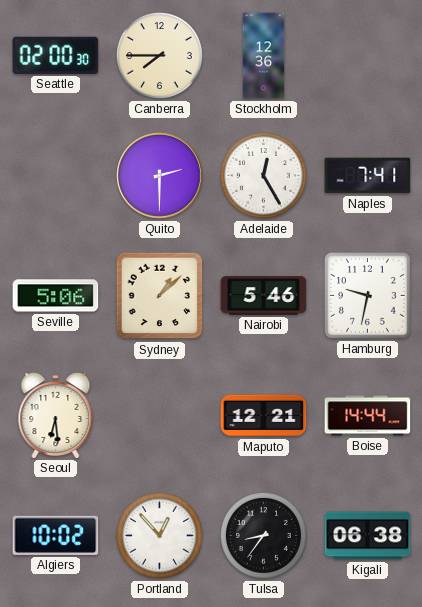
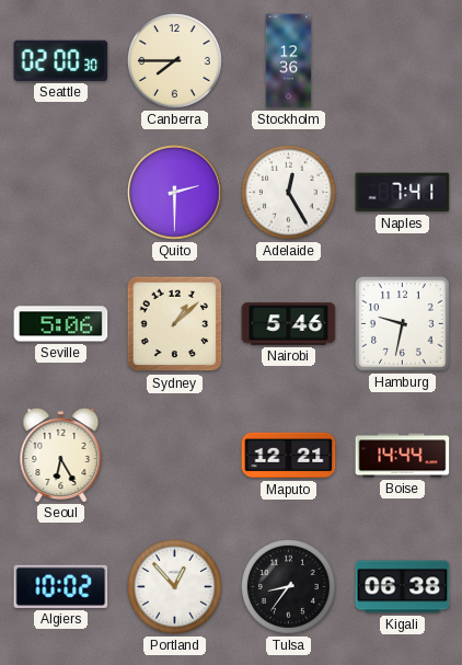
Seoul: 6:29 -> 6:25
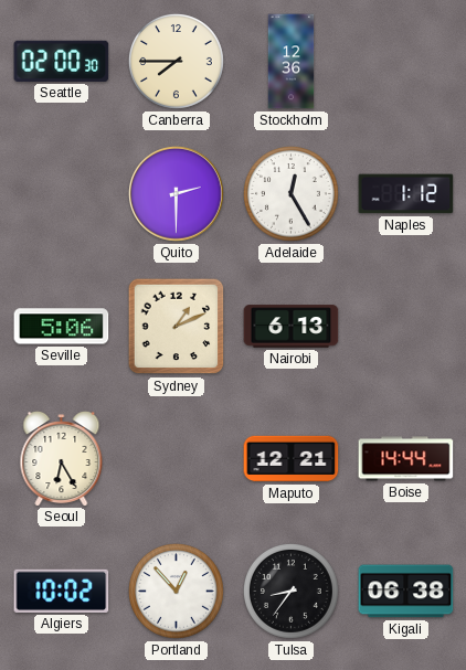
Naples: 7:41 -> 1:12
Sydney: 1:08 -> 1:11
Nairobi: 5:46 -> 6:13
Hamburg: 9:32 -> none
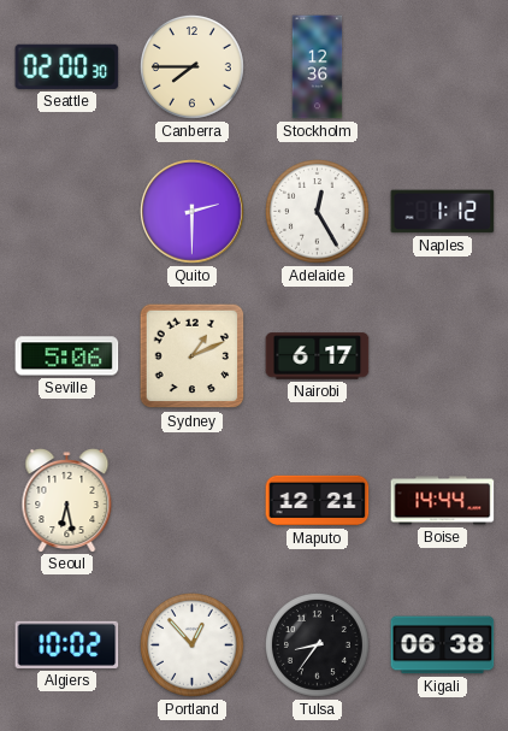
Nairobi: 6:13 -> 6:17
Seoul: 6:25 -> 6:28
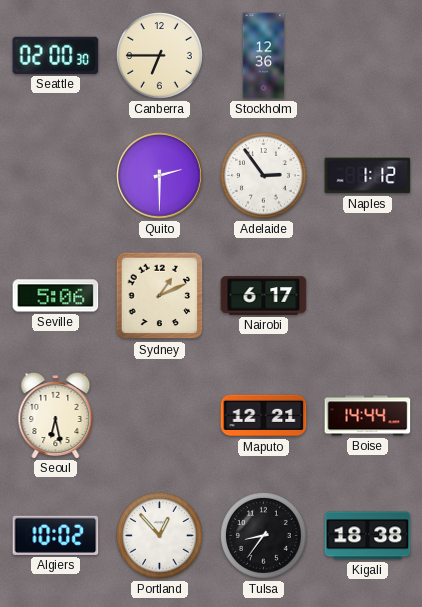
Canberra: 7:45 -> 6:45
Adelaide: 12:25 -> 2:54
Kigali: 06:38 -> 18:38
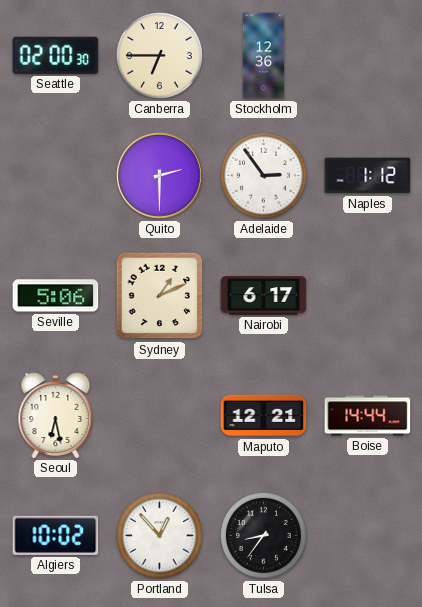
Kigali: 18:38 -> none
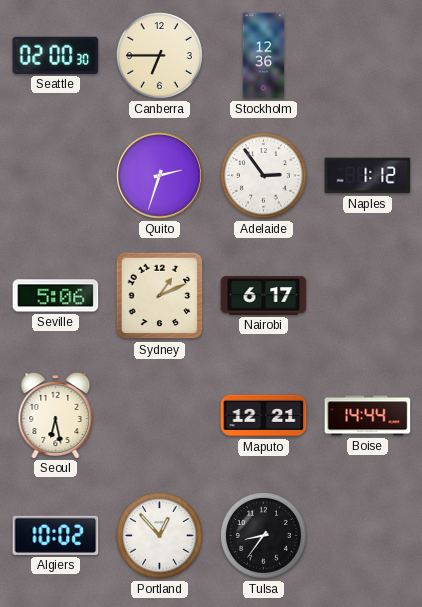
Quito: 2:30 -> 2:33
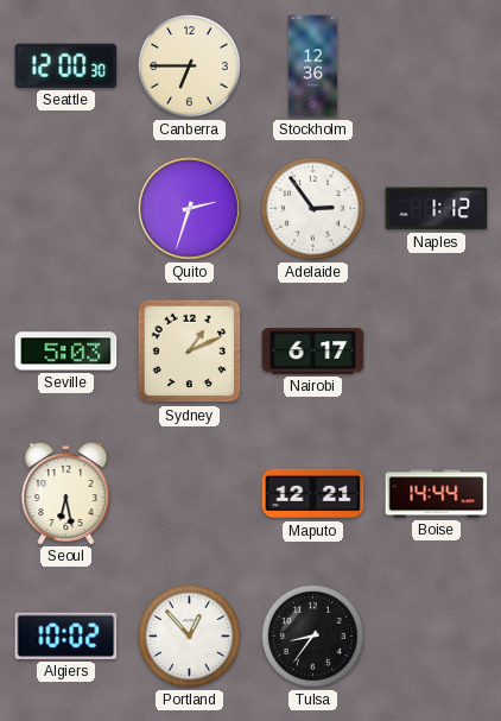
Seattle: 02:00 -> 12:00
Seville: 5:06 -> 5:03
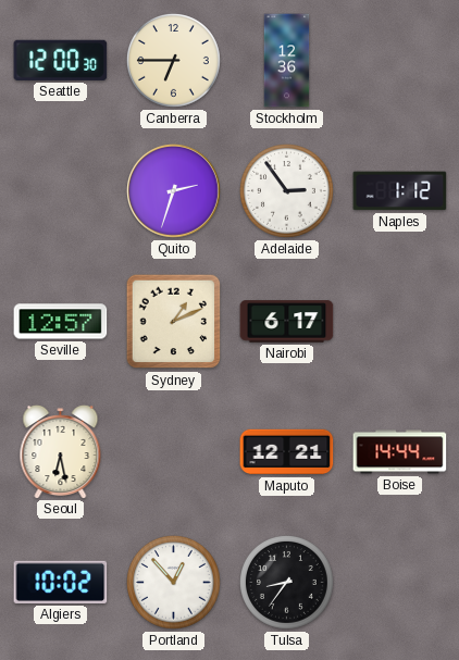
Seville: 5:03 -> 12:57
